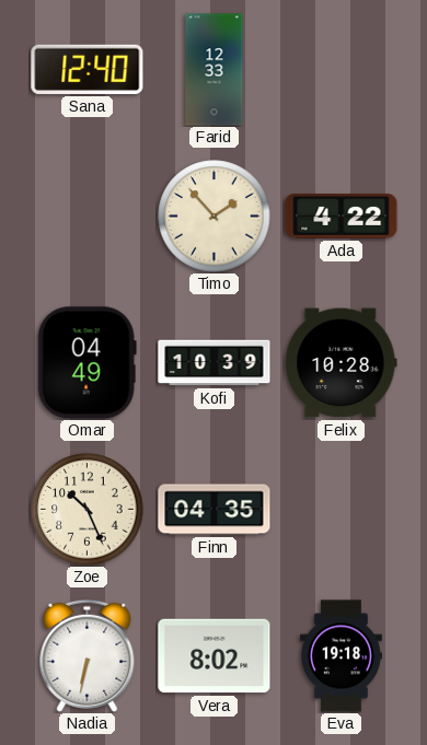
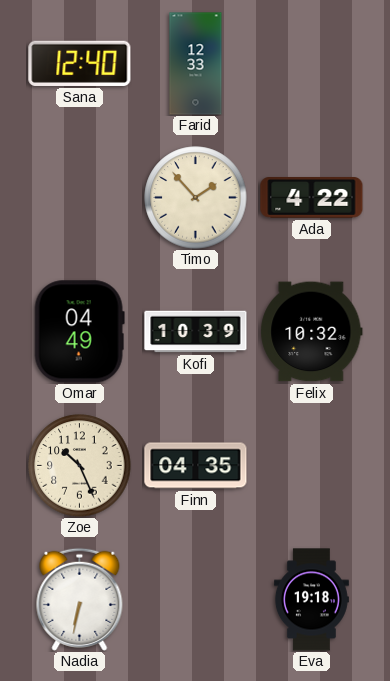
Felix: 10:28 -> 10:32
Vera: 8:02 -> none
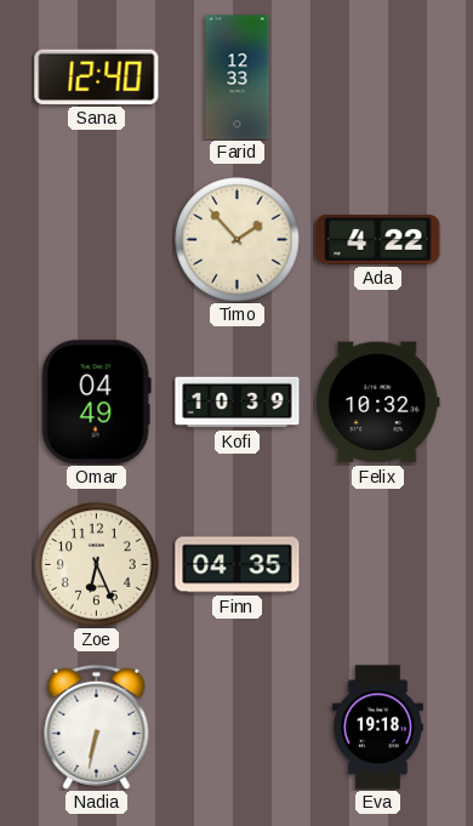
Zoe: 10:26 -> 6:26
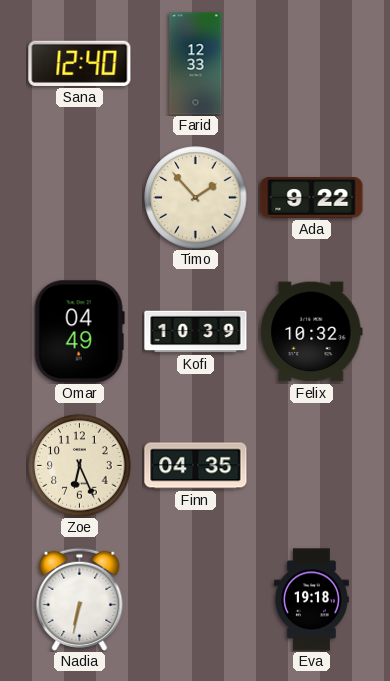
Ada: 4:22 -> 9:22
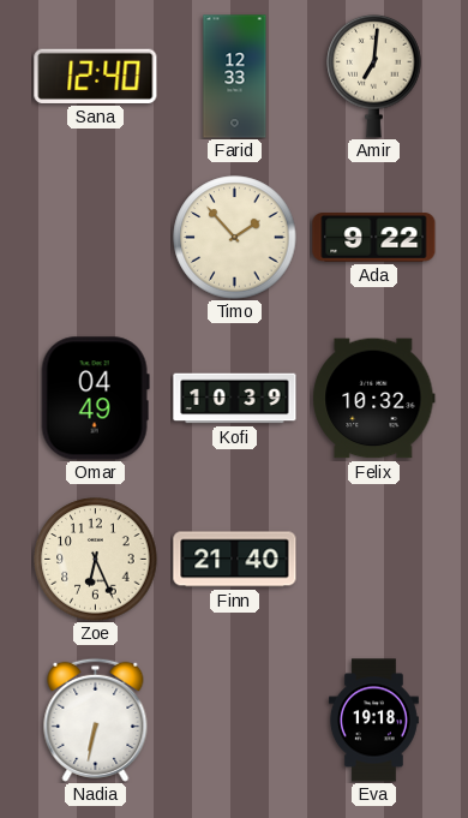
Amir: none -> 7:01
Finn: 04:35 -> 21:40
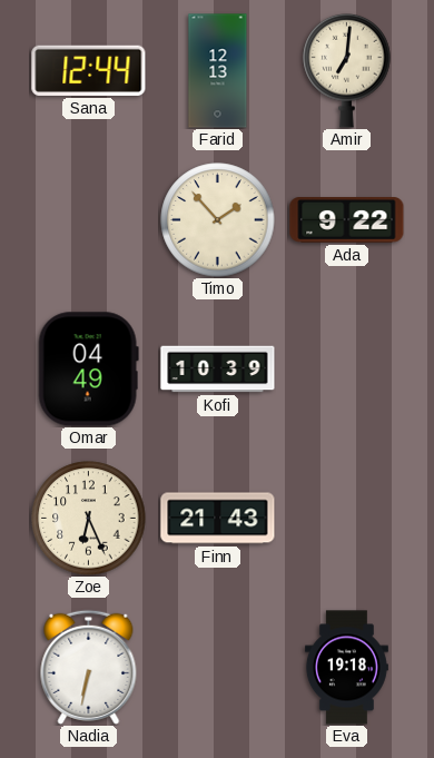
Sana: 12:40 -> 12:44
Farid: 12:33 -> 12:13
Felix: 10:32 -> none
Finn: 21:40 -> 21:43
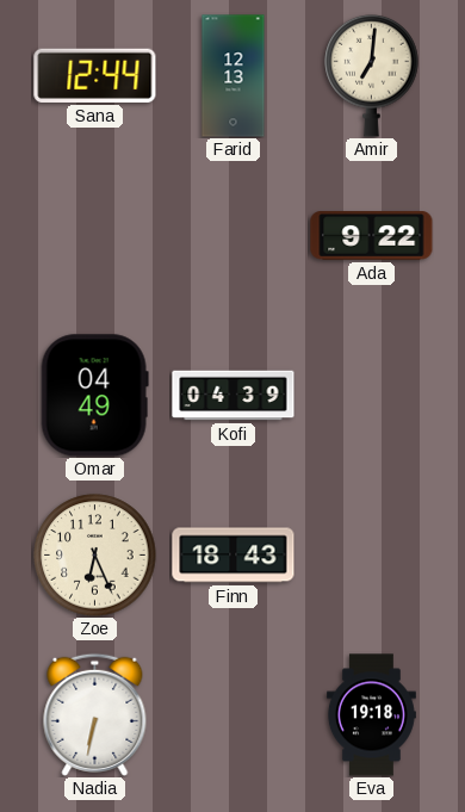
Timo: 1:53 -> none
Kofi: 10:39 -> 04:39
Finn: 21:43 -> 18:43
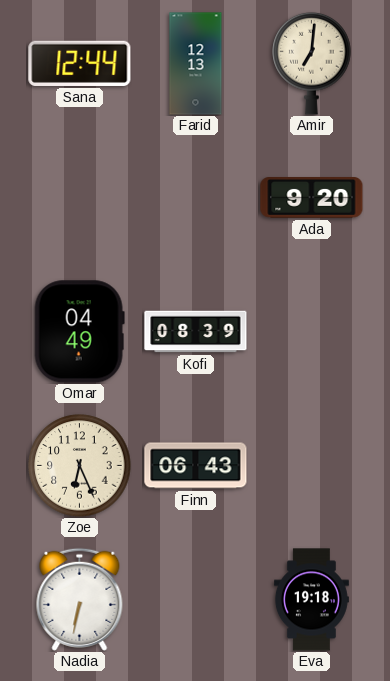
Ada: 9:22 -> 9:20
Kofi: 04:39 -> 08:39
Finn: 18:43 -> 06:43
